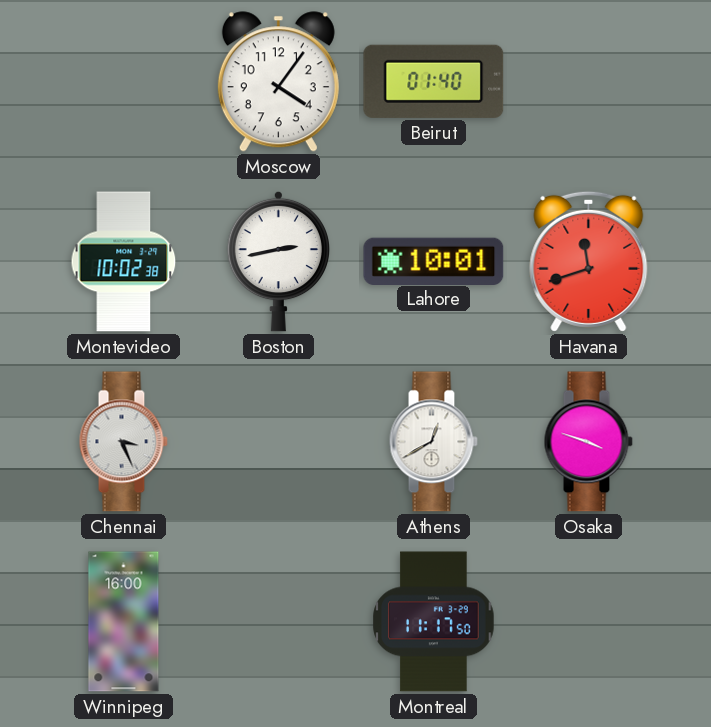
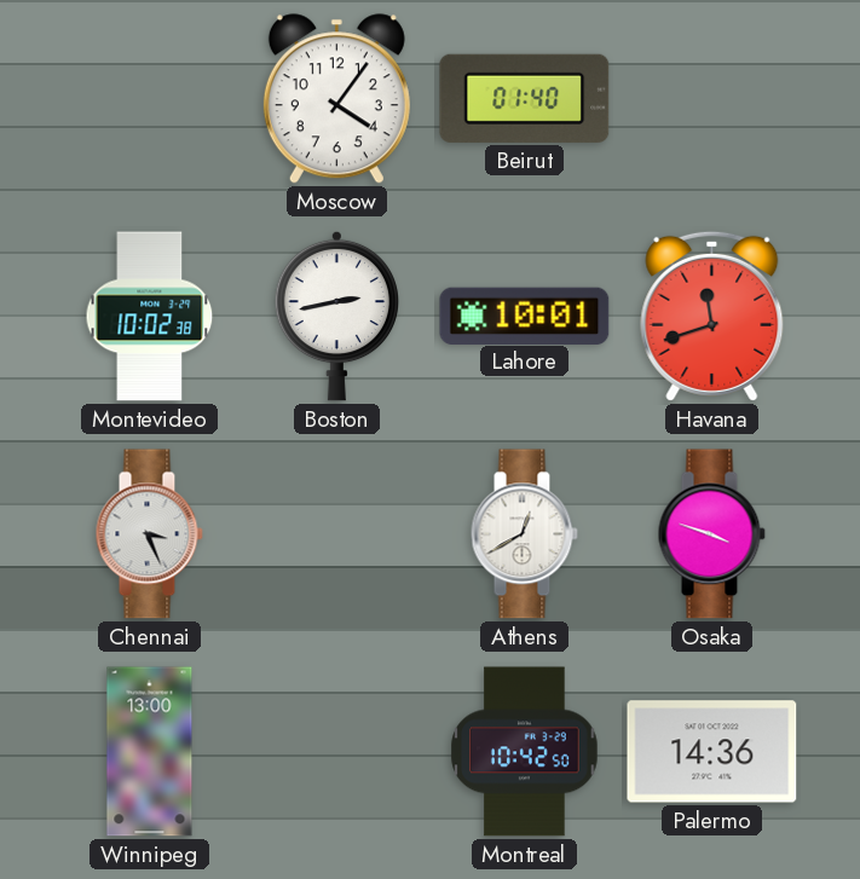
Winnipeg: 16:00 -> 13:00
Montreal: 11:17 -> 10:42
Palermo: none -> 14:36
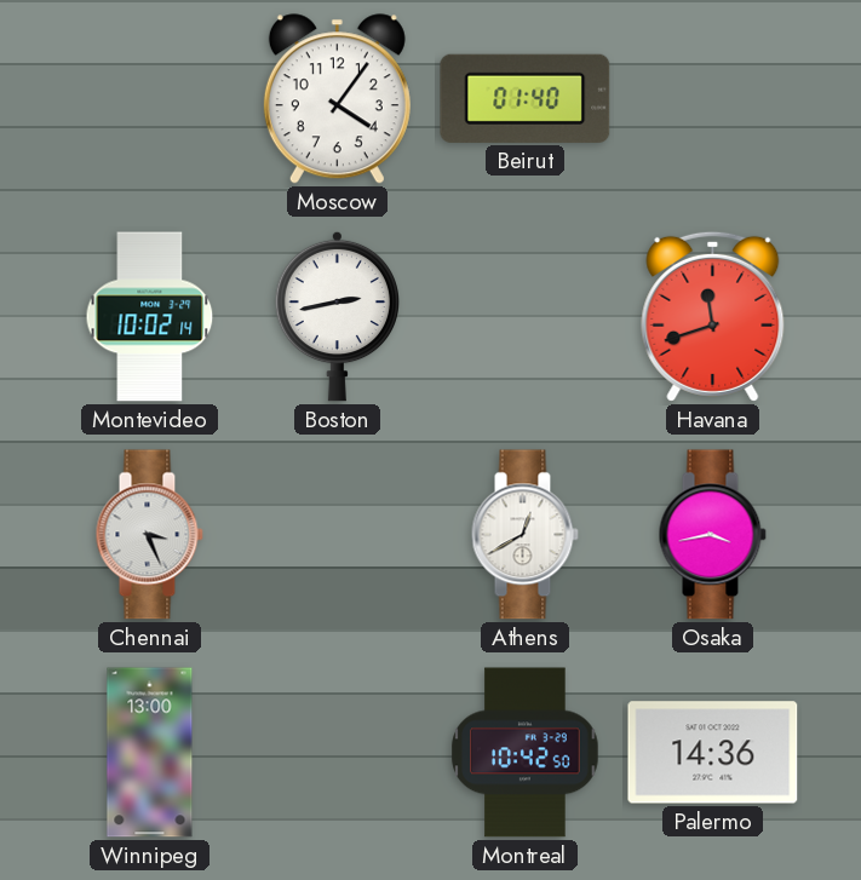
Montevideo: 10:02:38 -> 10:02:14
Lahore: 10:01 -> none
Osaka: 3:48 -> 3:43
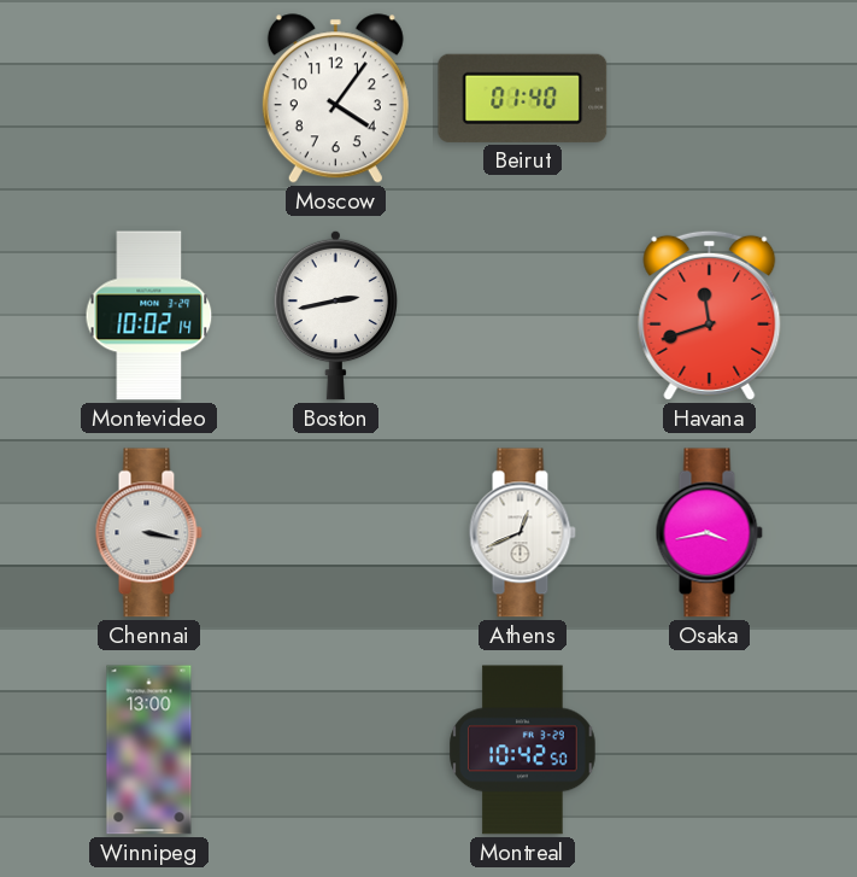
Chennai: 3:26 -> 3:17
Athens: 12:40 -> 12:41
Palermo: 14:36 -> none
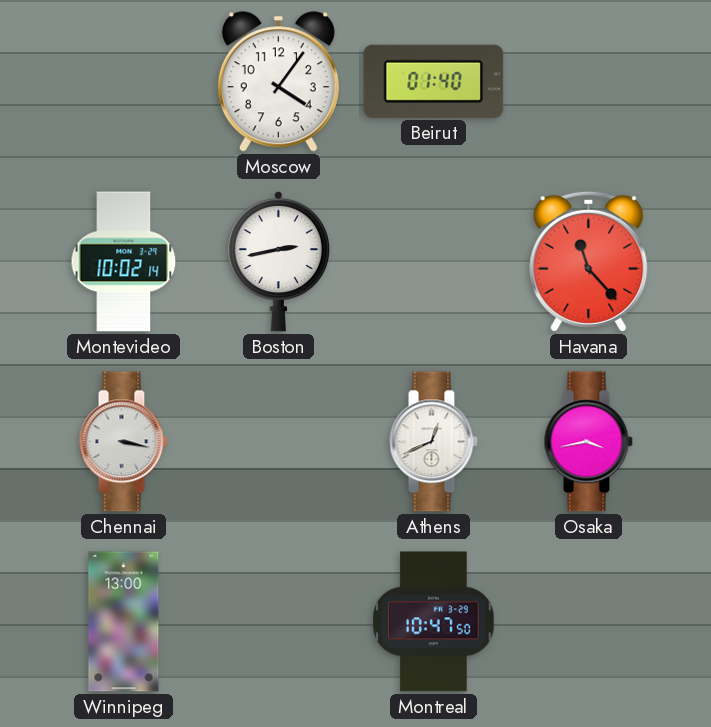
Havana: 11:42 -> 11:23
Montreal: 10:42 -> 10:47
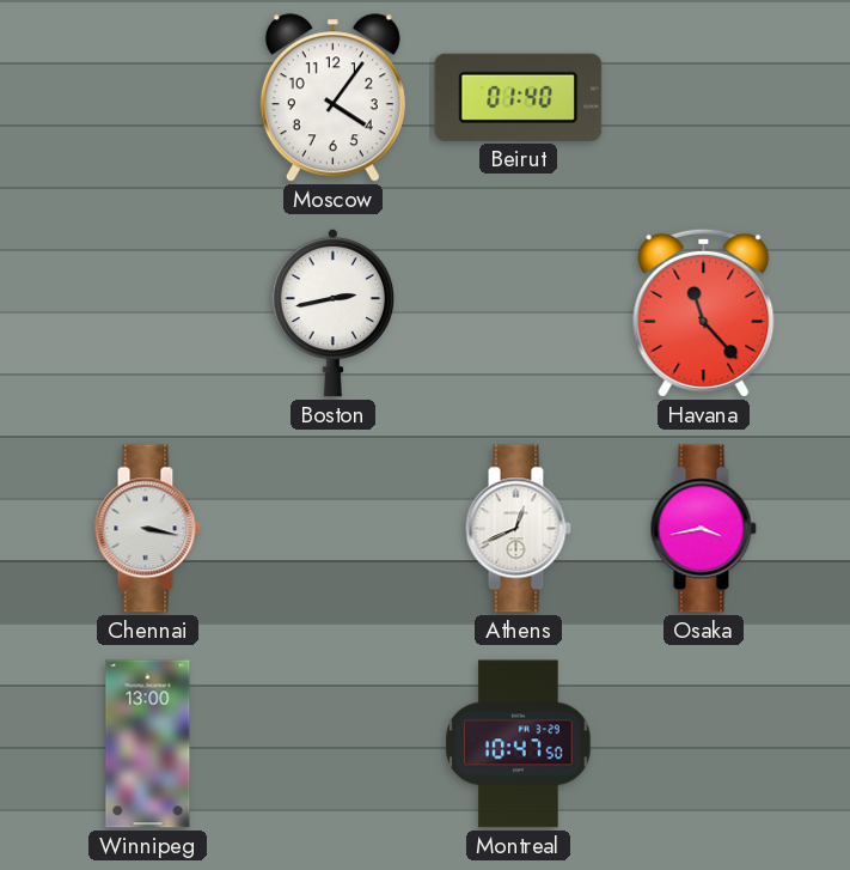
Montevideo: 10:02 -> none
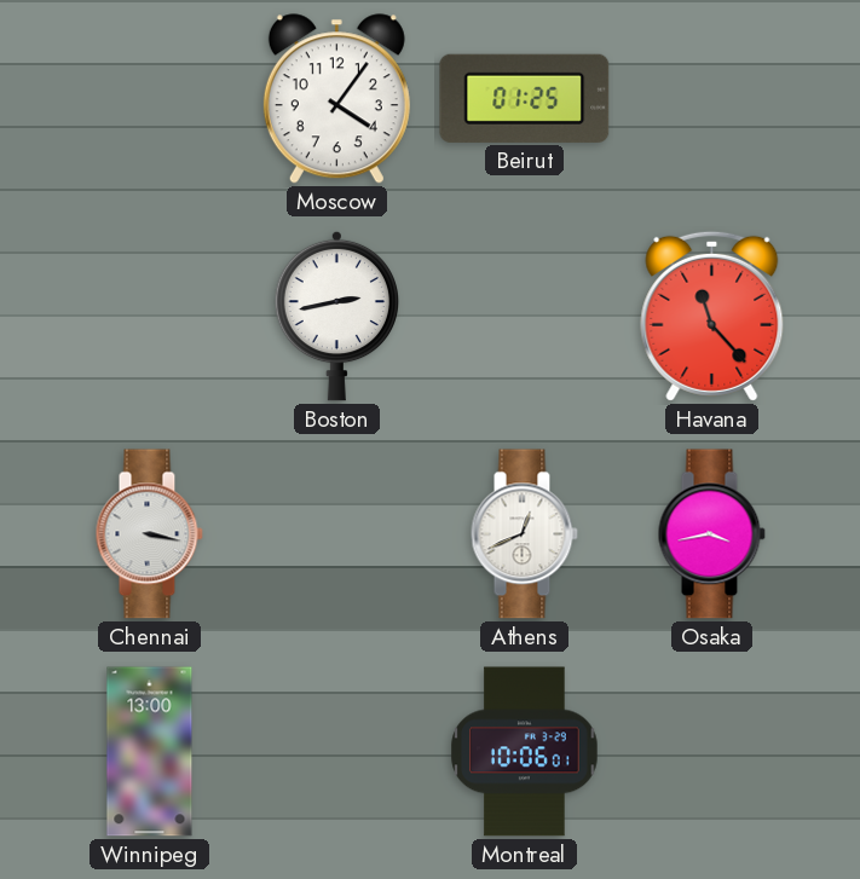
Beirut: 01:40 -> 01:25
Montreal: 10:47 -> 10:06
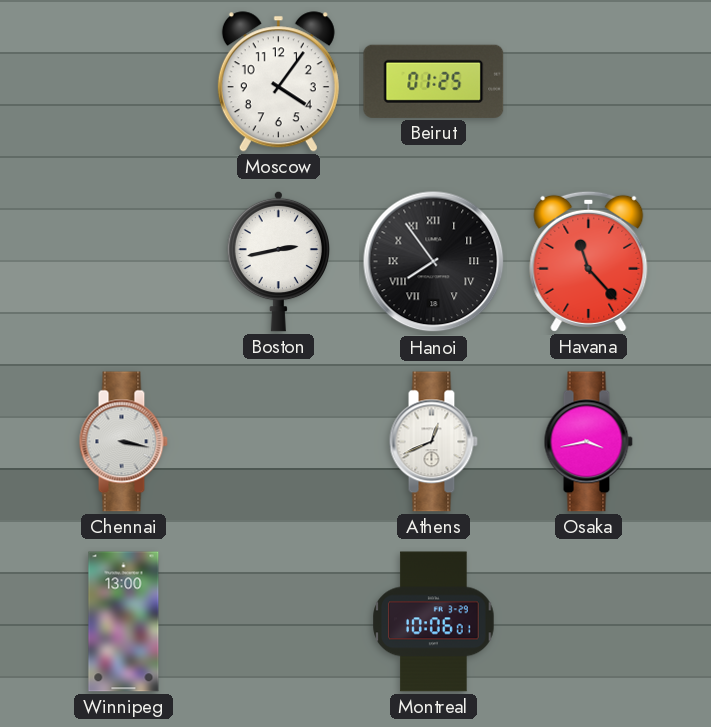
Hanoi: none -> 7:54
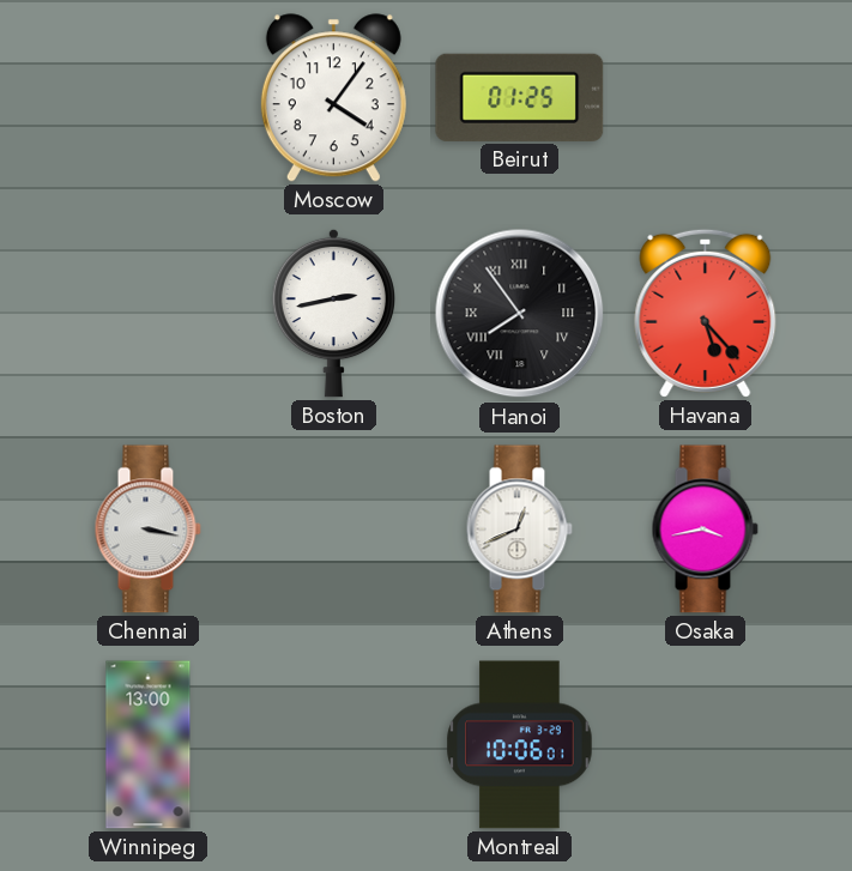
Havana: 11:23 -> 5:23
